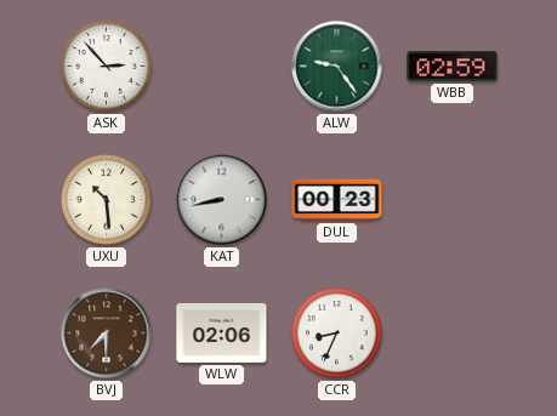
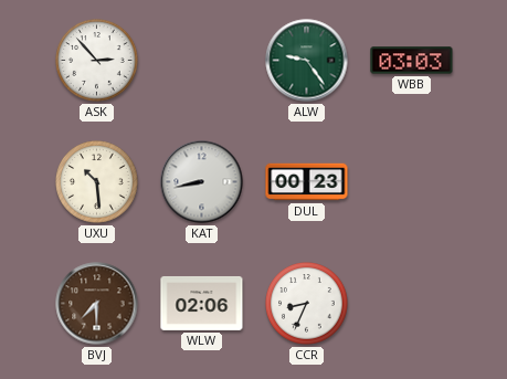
WBB: 02:59 -> 03:03
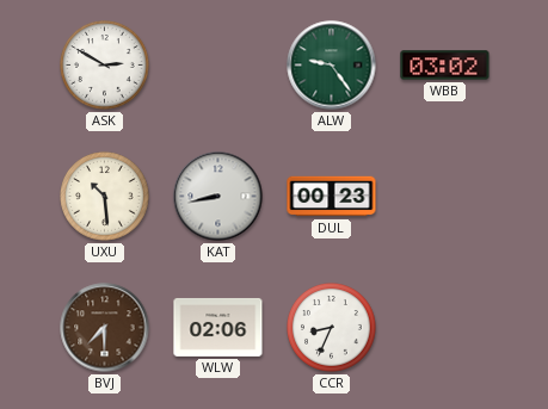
ASK: 2:53 -> 2:50
WBB: 03:03 -> 03:02
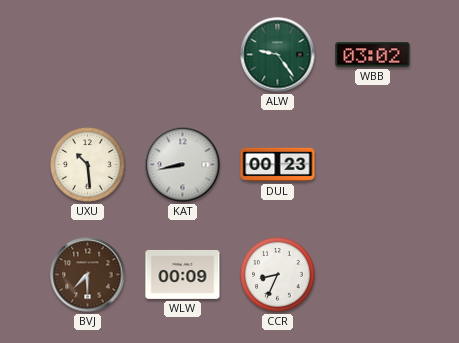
ASK: 2:50 -> none
WLW: 02:06 -> 00:09
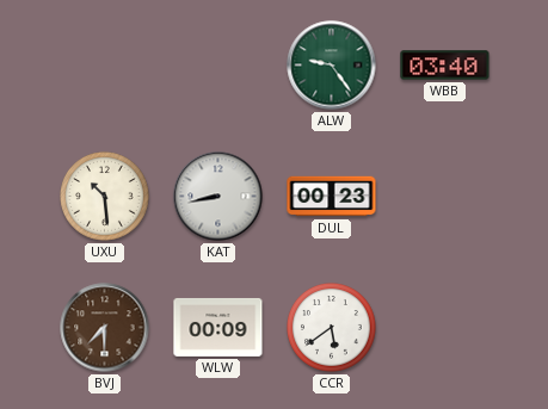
WBB: 03:02 -> 03:40
CCR: 8:34 -> 5:39
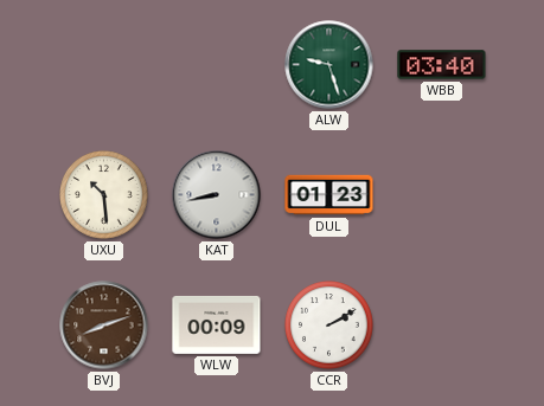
ALW: 9:24 -> 9:27
DUL: 00:23 -> 01:23
BVJ: 7:30 -> 8:12
CCR: 5:39 -> 2:10
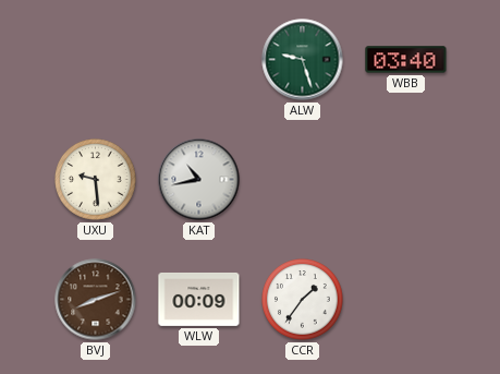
UXU: 10:29 -> 9:29
KAT: 8:43 -> 10:43
DUL: 01:23 -> none
CCR: 2:10 -> 1:36
